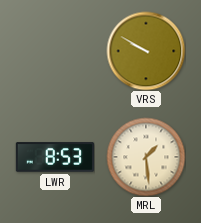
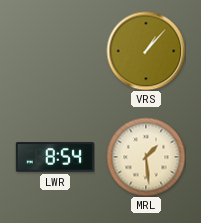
VRS: 9:50 -> 1:07
LWR: 8:53 -> 8:54
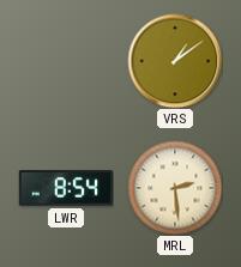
VRS: 1:07 -> 1:09
MRL: 1:29 -> 2:29
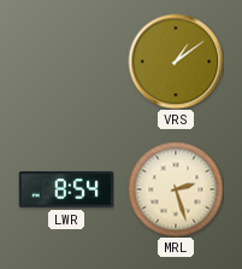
MRL: 2:29 -> 2:27
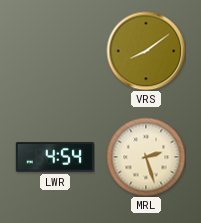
VRS: 1:09 -> 8:09
LWR: 8:54 -> 4:54
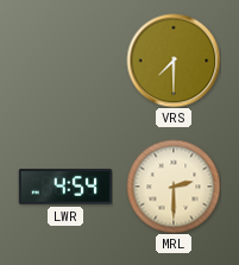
VRS: 8:09 -> 7:30
MRL: 2:27 -> 2:30
